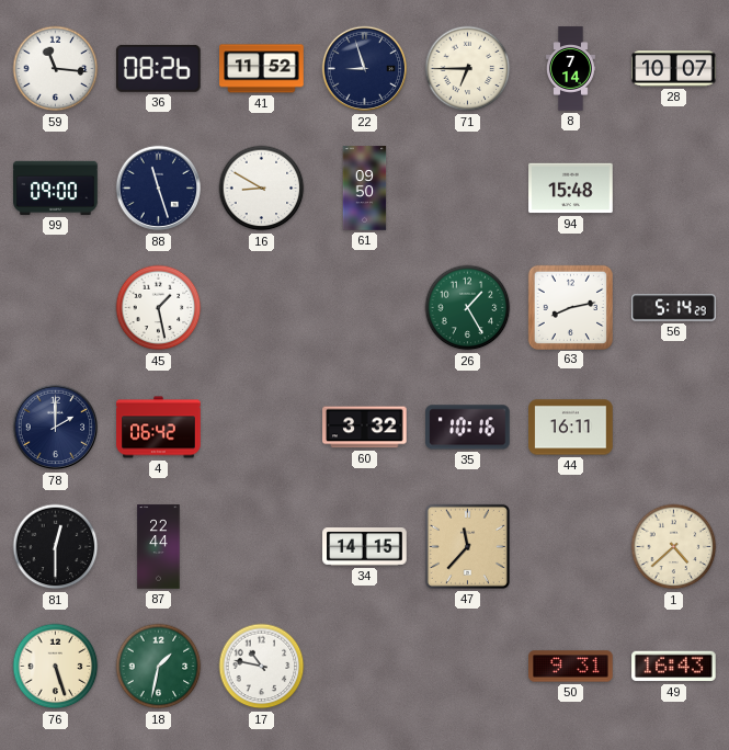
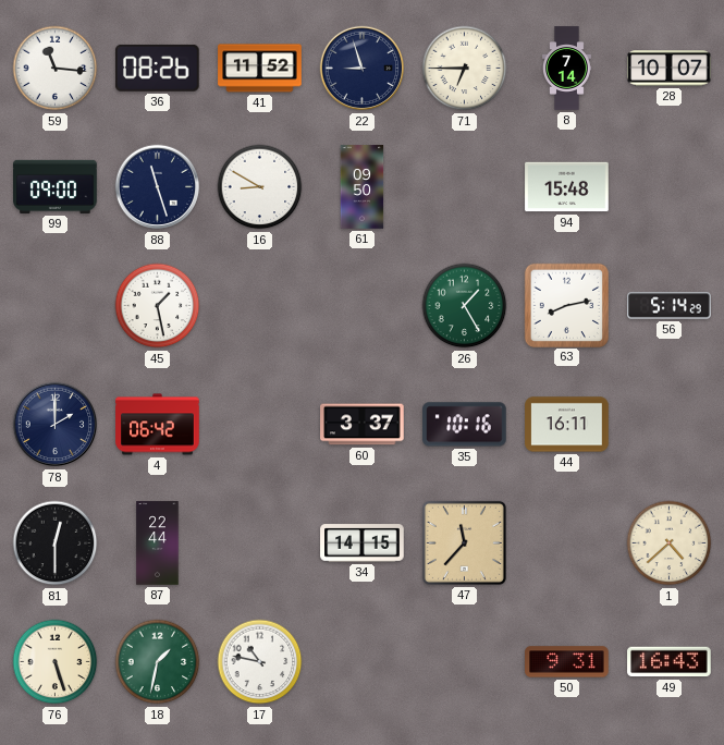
60: 3:32 -> 3:37
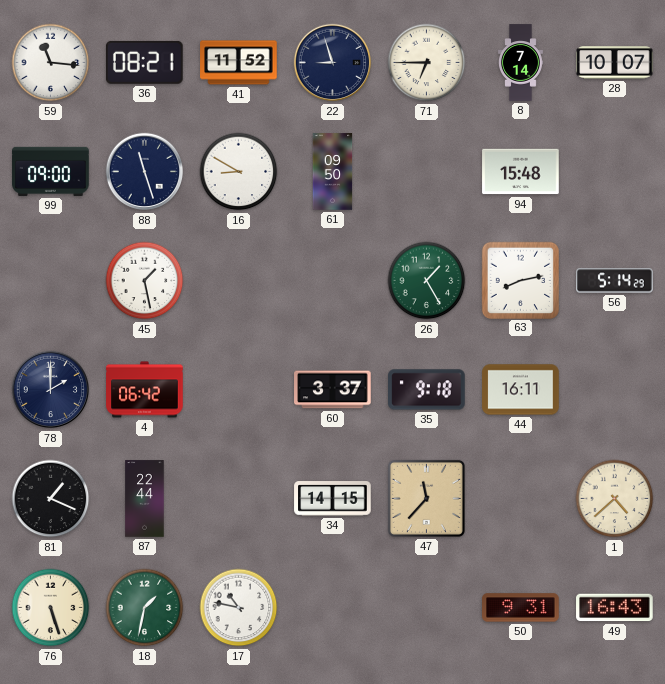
36: 08:26 -> 08:21
35: 10:16 -> 9:18
81: 12:30 -> 1:19
